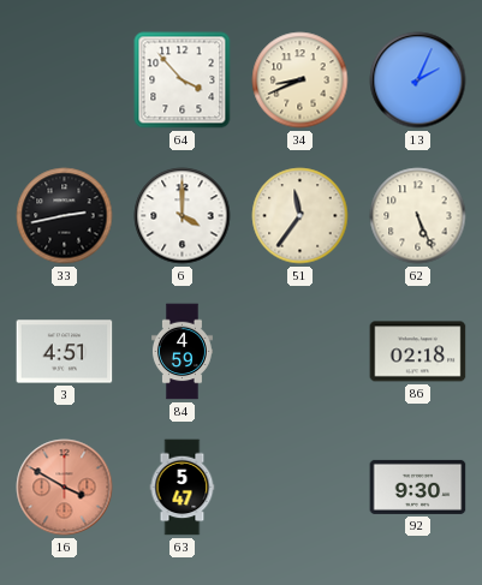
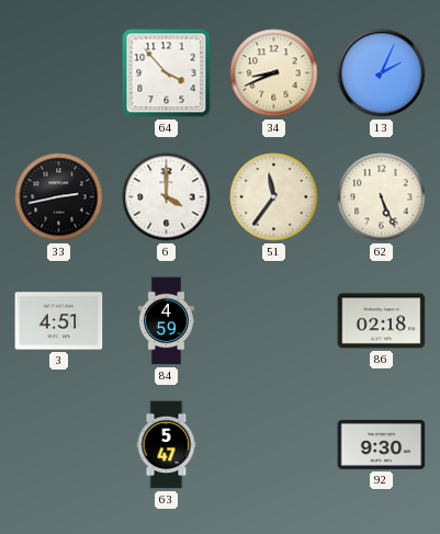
16: 3:50 -> none
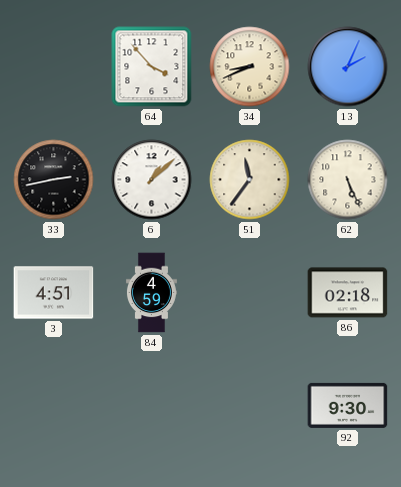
6: 4:00 -> 1:08
63: 5:47 -> none
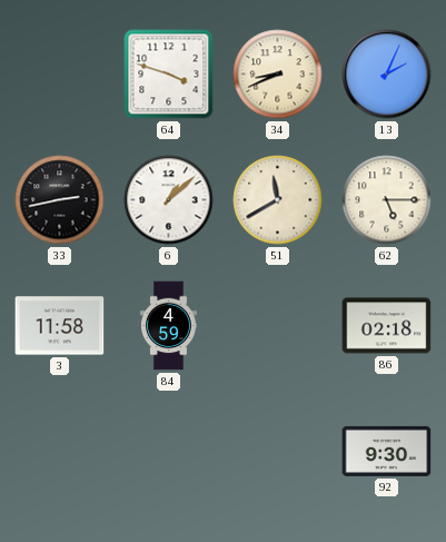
64: 3:53 -> 3:48
51: 11:36 -> 11:40
62: 5:26 -> 5:15
3: 4:51 -> 11:58
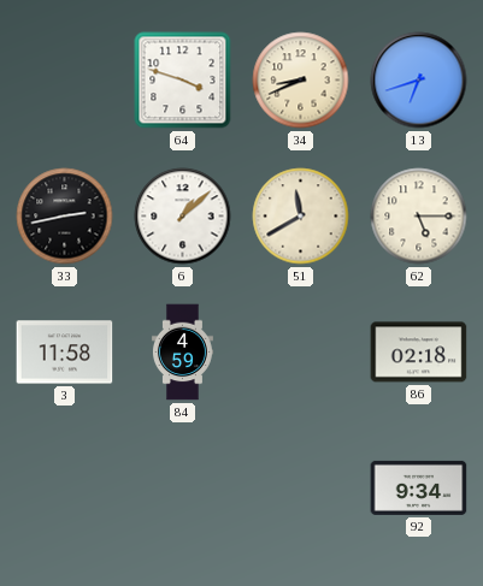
13: 2:04 -> 6:42
92: 9:30 -> 9:34
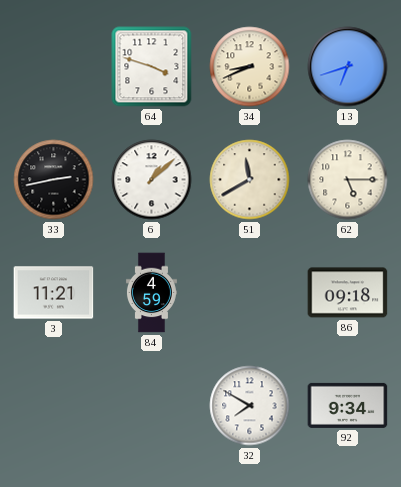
3: 11:58 -> 11:21
86: 02:18 -> 09:18
32: none -> 7:50
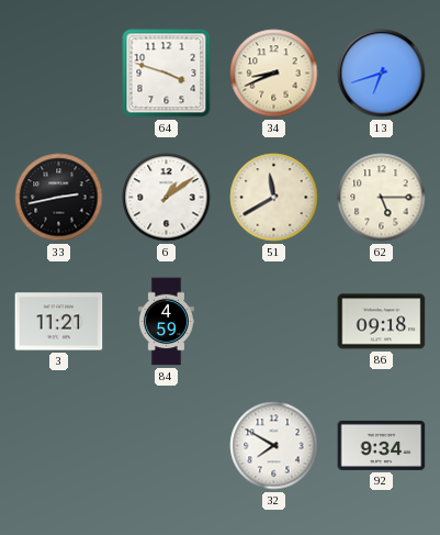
6: 1:08 -> 1:09
